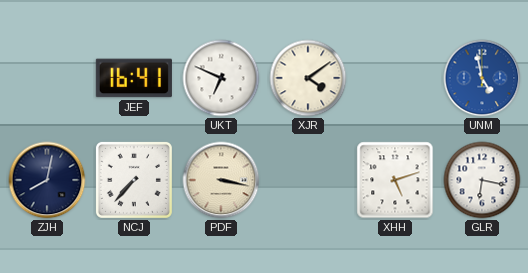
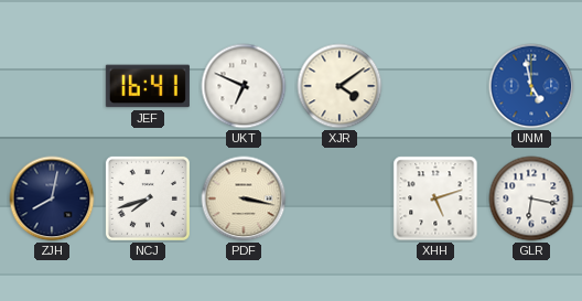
NCJ: 7:37 -> 7:42
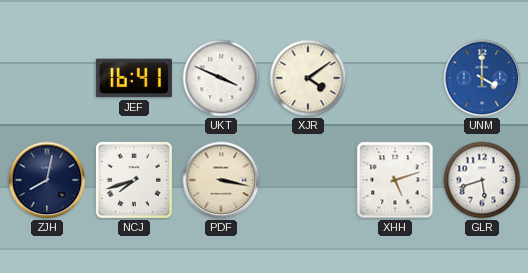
UKT: 6:49 -> 3:49
UNM: 4:58 -> 4:00
GLR: 6:17 -> 5:42
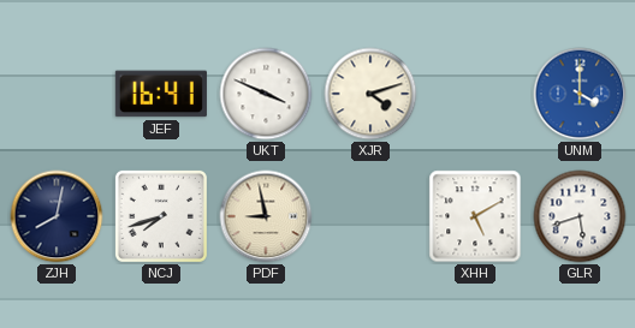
XJR: 4:09 -> 4:12
PDF: 3:17 -> 8:58
XHH: 5:12 -> 5:10
